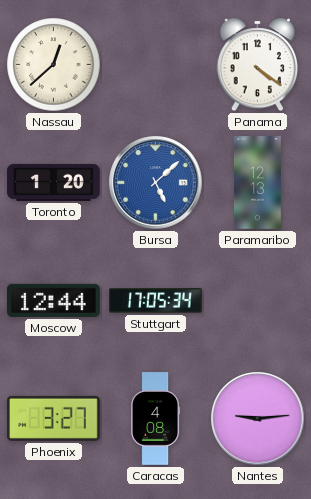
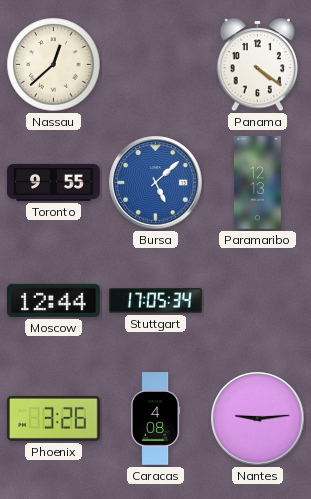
Toronto: 1:20 -> 9:55
Phoenix: 3:27 -> 3:26
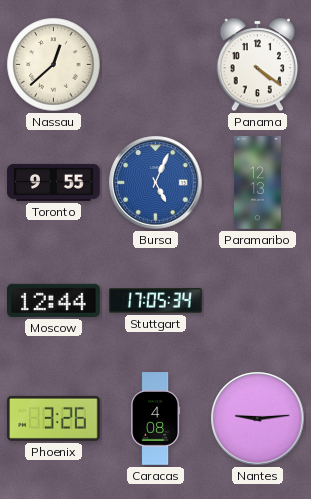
Bursa: 5:08 -> 5:04
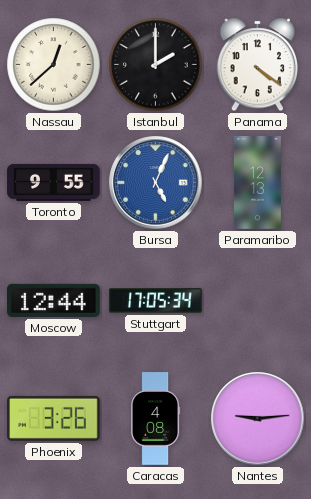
Istanbul: none -> 2:00
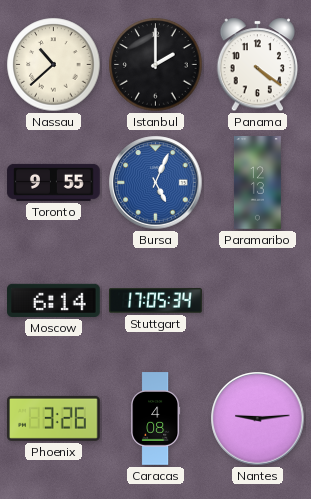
Nassau: 12:38 -> 10:38
Moscow: 12:44 -> 6:14
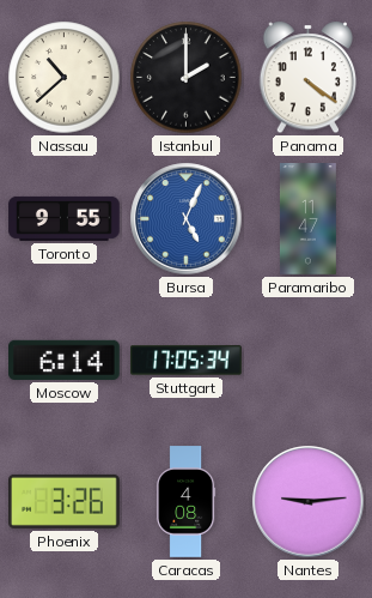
Paramaribo: 12:13 -> 11:47
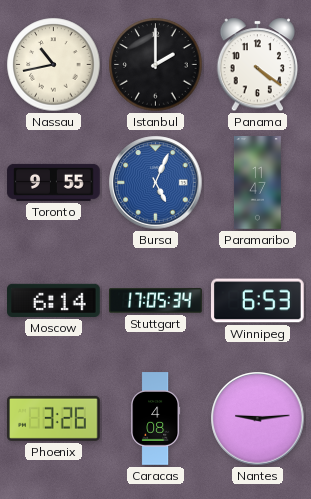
Nassau: 10:38 -> 10:43
Winnipeg: none -> 6:53
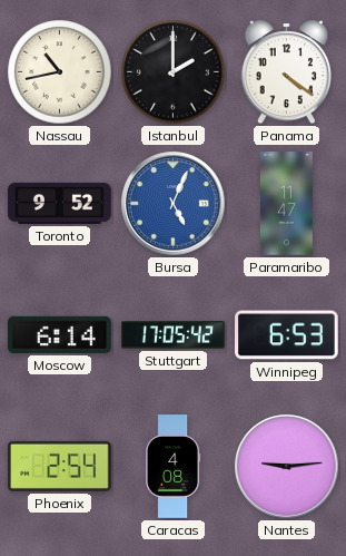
Toronto: 9:55 -> 9:52
Stuttgart: 17:05:34 -> 17:05:42
Phoenix: 3:26 -> 2:54
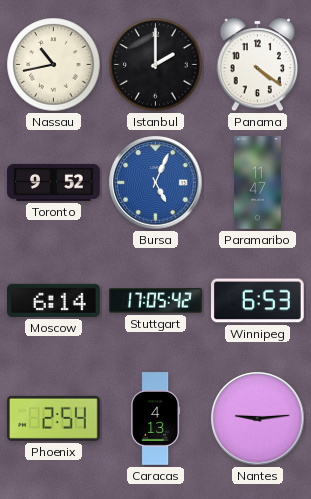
Caracas: 4:08 -> 4:13
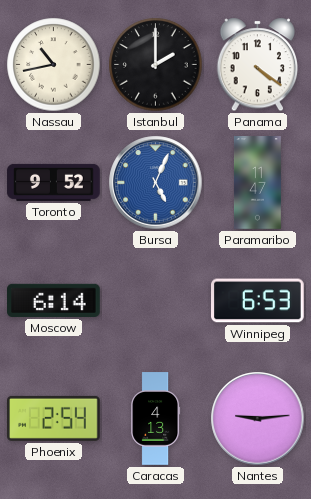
Stuttgart: 17:05 -> none
